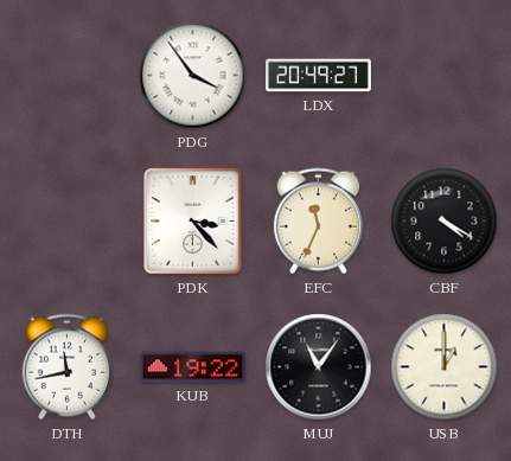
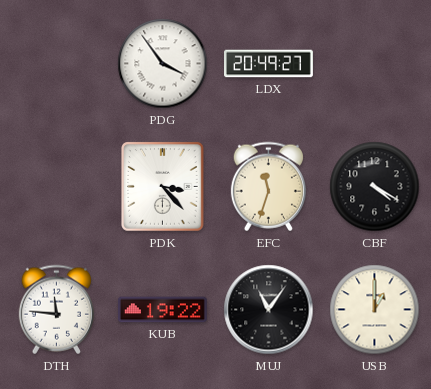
EFC: 11:34 -> 11:33
DTH: 11:43 -> 11:46
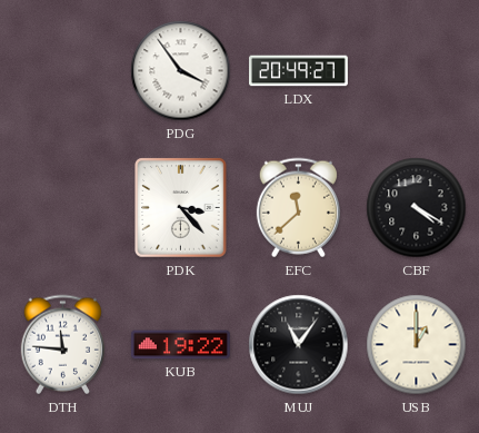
EFC: 11:33 -> 11:38
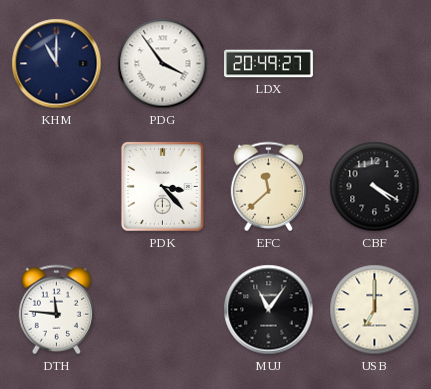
KHM: none -> 11:00
KUB: 19:22 -> none
USB: 1:00 -> 7:00
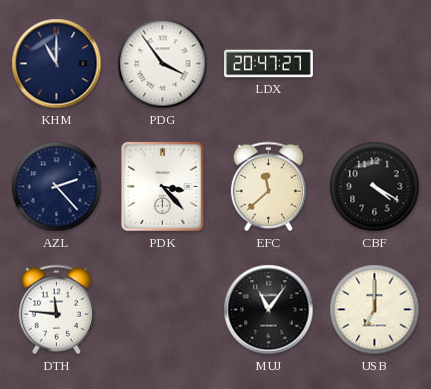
LDX: 20:49 -> 20:47
AZL: none -> 2:23
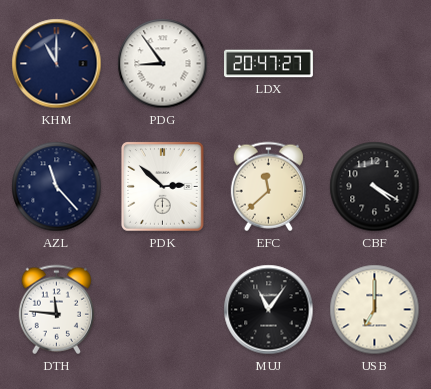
PDG: 3:54 -> 8:54
AZL: 2:23 -> 11:23
PDK: 3:23 -> 2:52
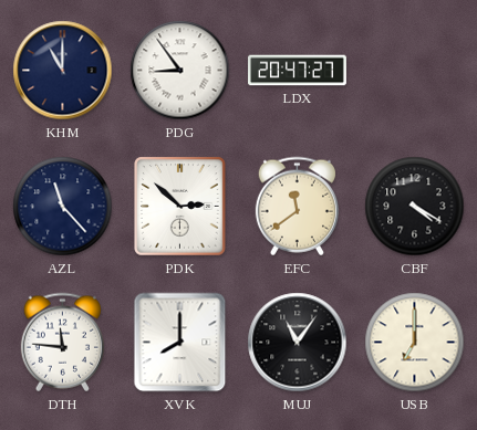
EFC: 11:38 -> 11:39
XVK: none -> 8:00
